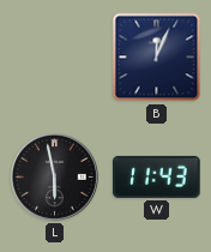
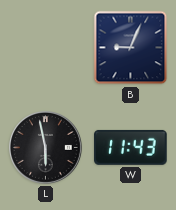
B: 12:04 -> 9:04
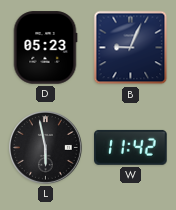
D: none -> 05:23
W: 11:43 -> 11:42
